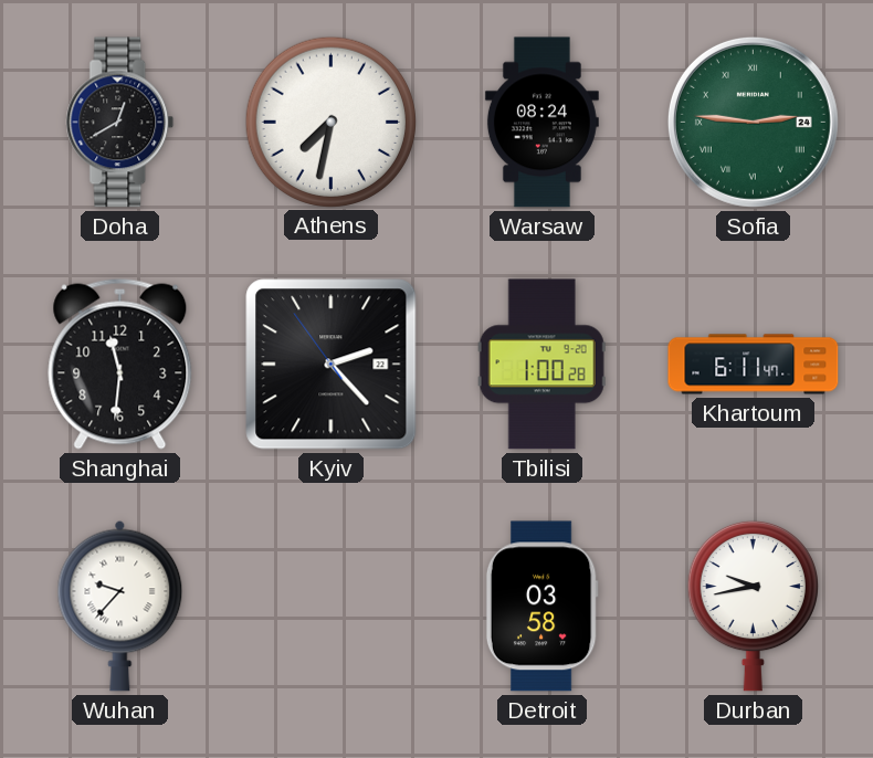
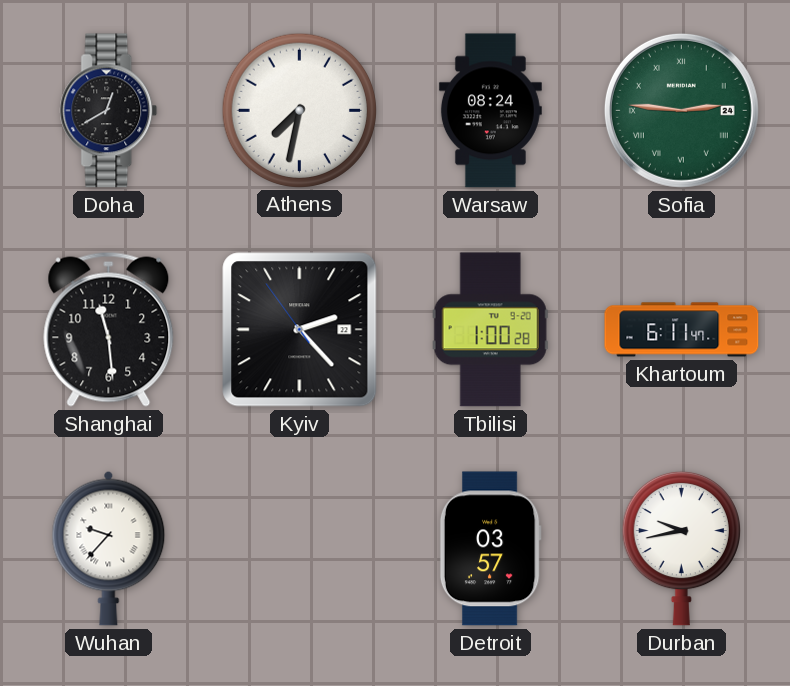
Shanghai: 11:31 -> 11:29
Detroit: 03:58 -> 03:57
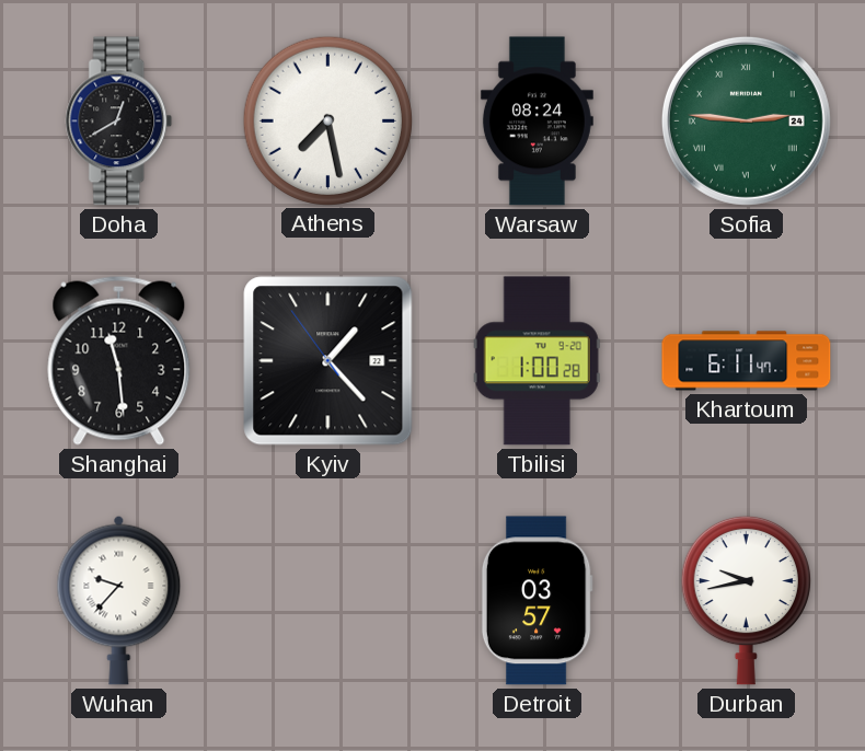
Athens: 7:32 -> 7:28
Kyiv: 2:22 -> 1:22
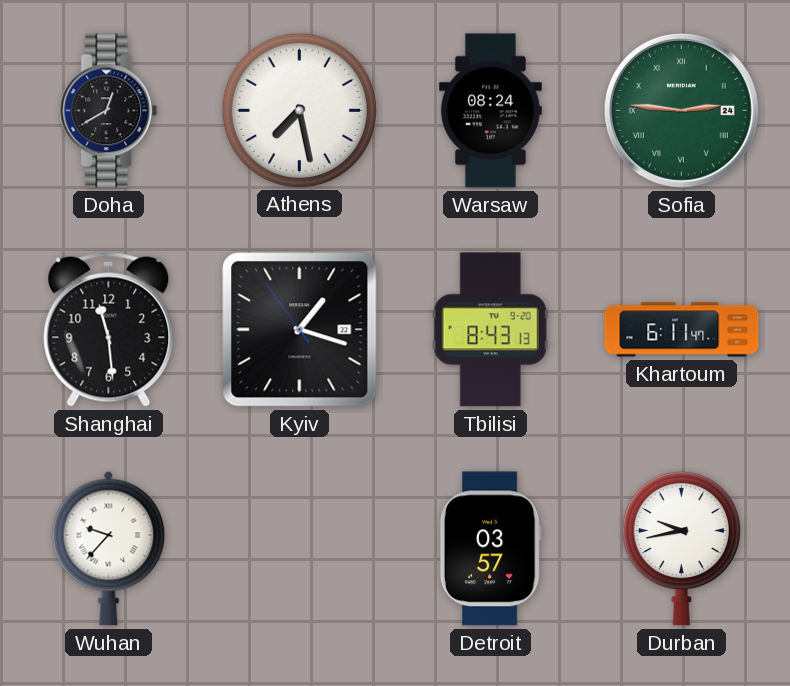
Kyiv: 1:22 -> 1:17
Tbilisi: 1:00 -> 8:43
